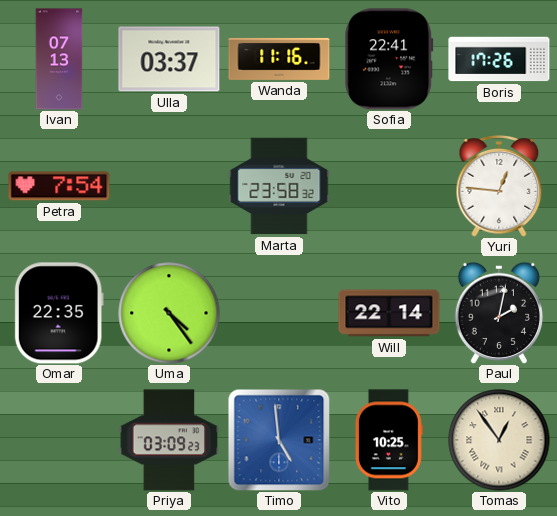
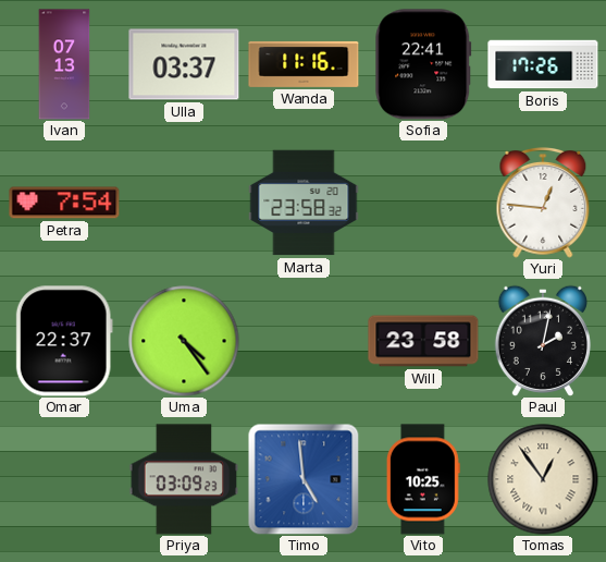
Omar: 22:35 -> 22:37
Will: 22:14 -> 23:58
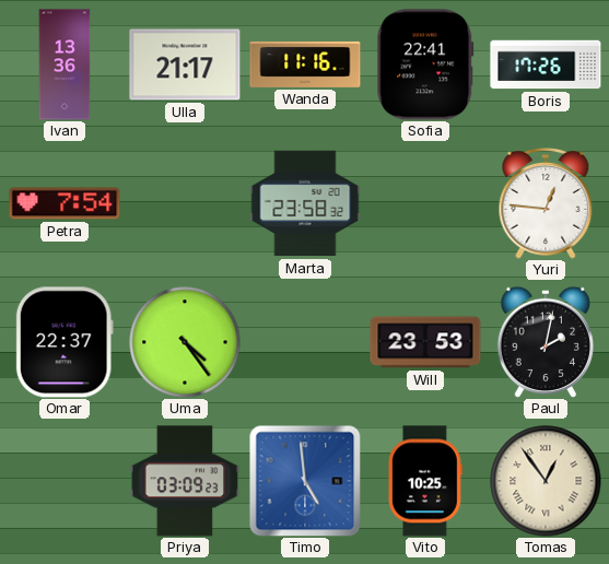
Ivan: 07:13 -> 13:36
Ulla: 03:37 -> 21:17
Will: 23:58 -> 23:53
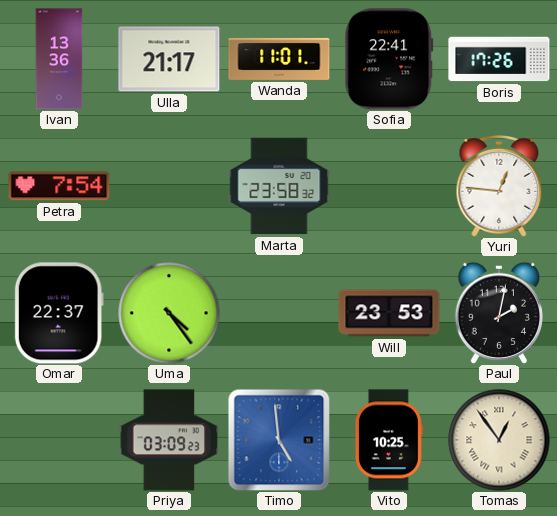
Wanda: 11:16 -> 11:01
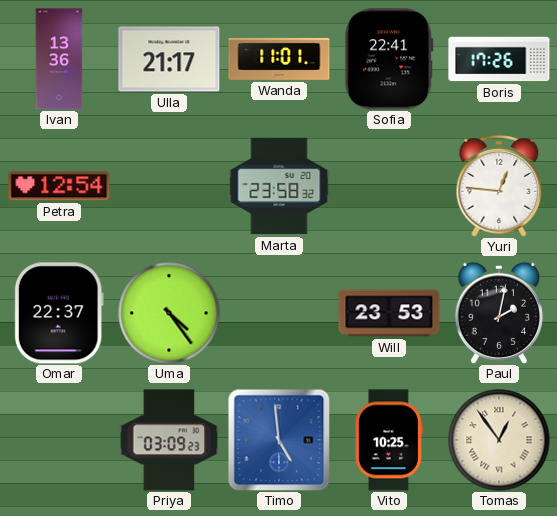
Petra: 7:54 -> 12:54
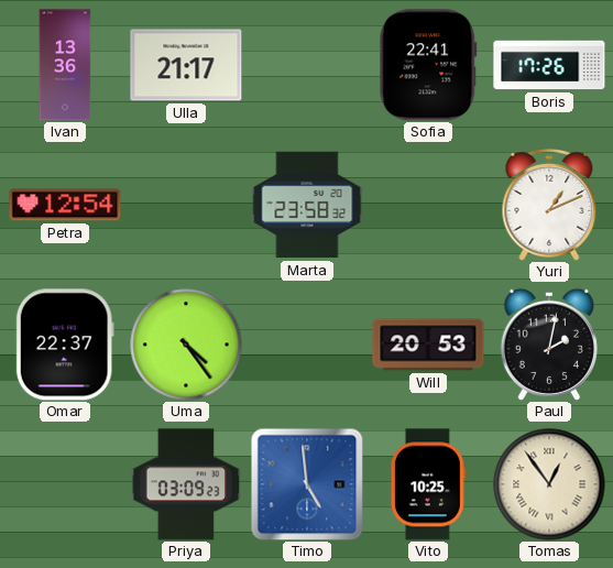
Wanda: 11:01 -> none
Yuri: 12:46 -> 1:11
Will: 23:53 -> 20:53
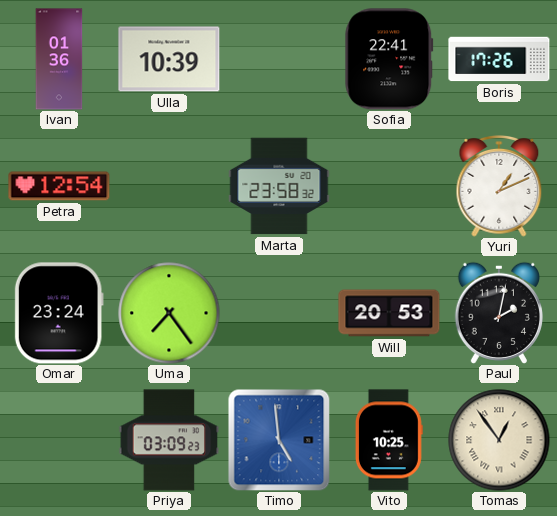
Ivan: 13:36 -> 01:36
Ulla: 21:17 -> 10:39
Omar: 22:37 -> 23:24
Uma: 4:24 -> 7:24
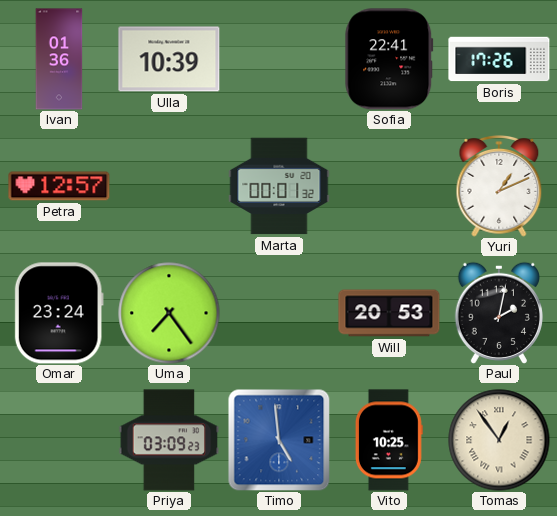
Petra: 12:54 -> 12:57
Marta: 23:58 -> 00:01
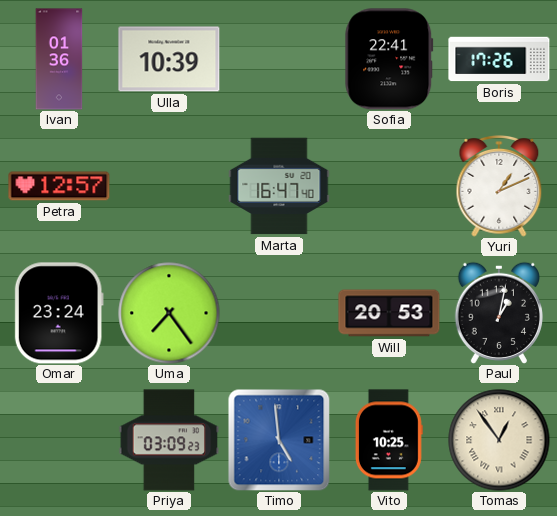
Marta: 00:01 -> 16:47
Paul: 2:02 -> 1:02
